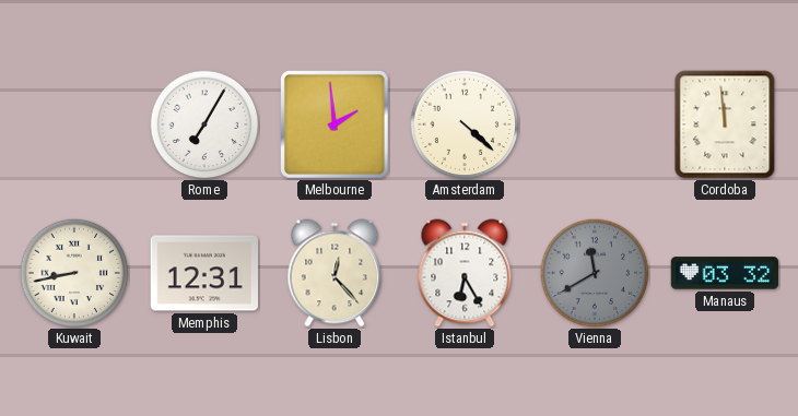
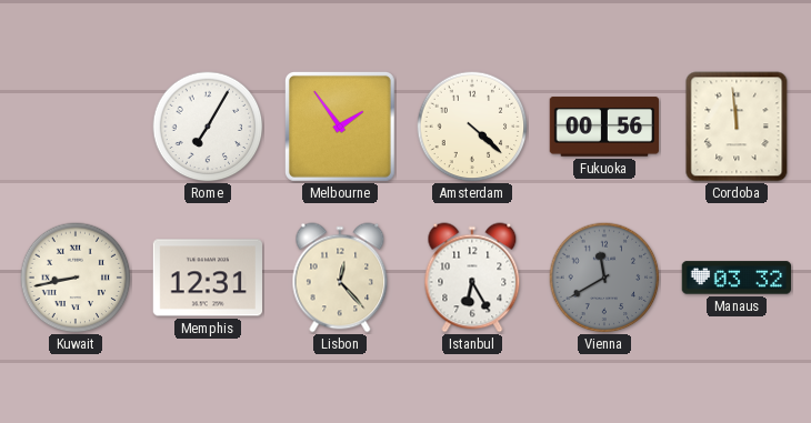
Melbourne: 1:59 -> 1:54
Fukuoka: none -> 00:56
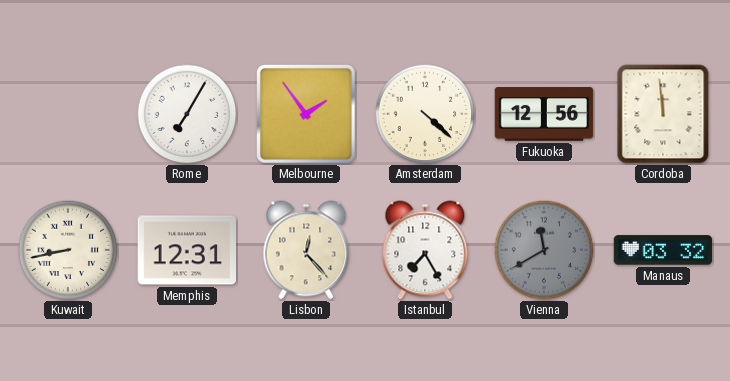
Fukuoka: 00:56 -> 12:56
Istanbul: 6:25 -> 7:25
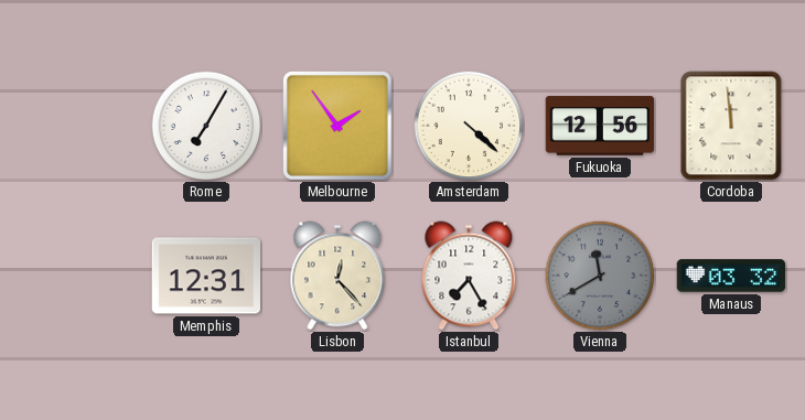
Kuwait: 8:43 -> none
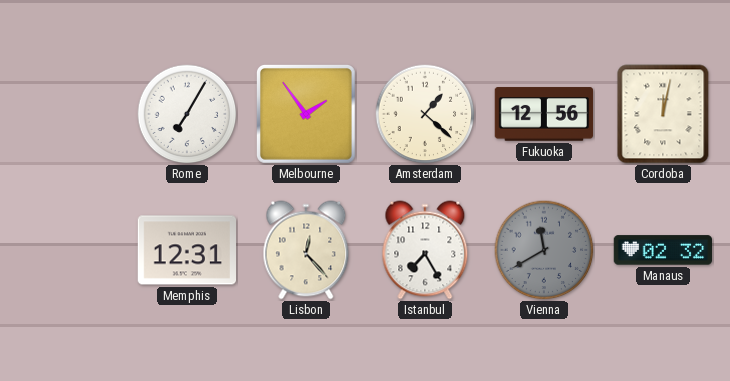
Amsterdam: 4:22 -> 1:22
Cordoba: 11:59 -> 12:02
Manaus: 03:32 -> 02:32
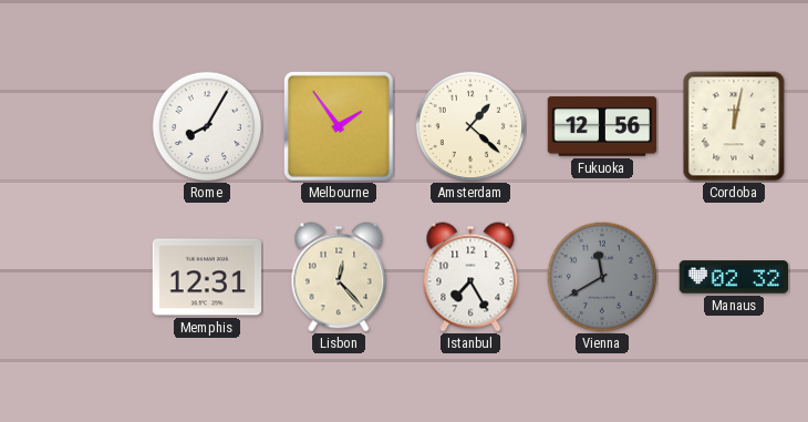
Rome: 7:05 -> 8:05
